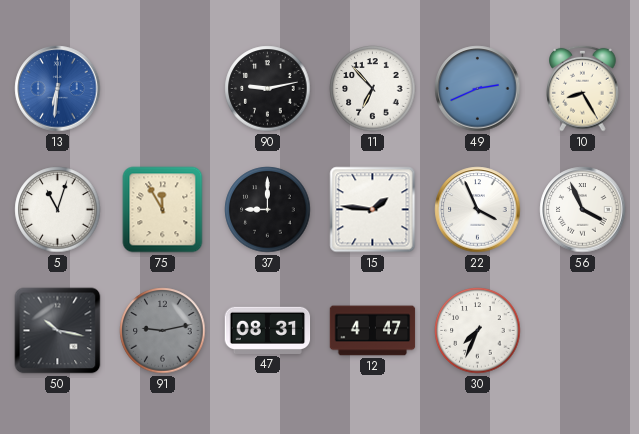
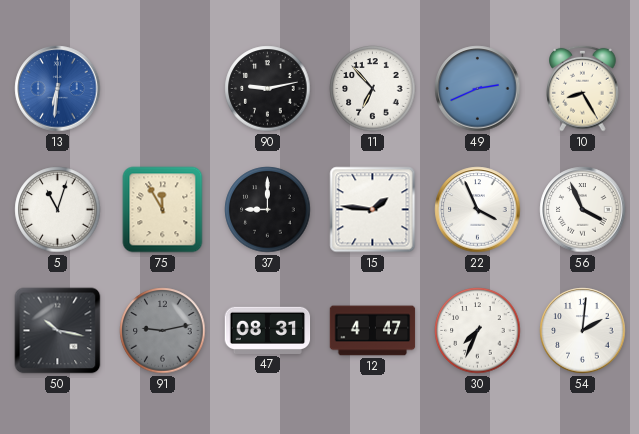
54: none -> 2:01
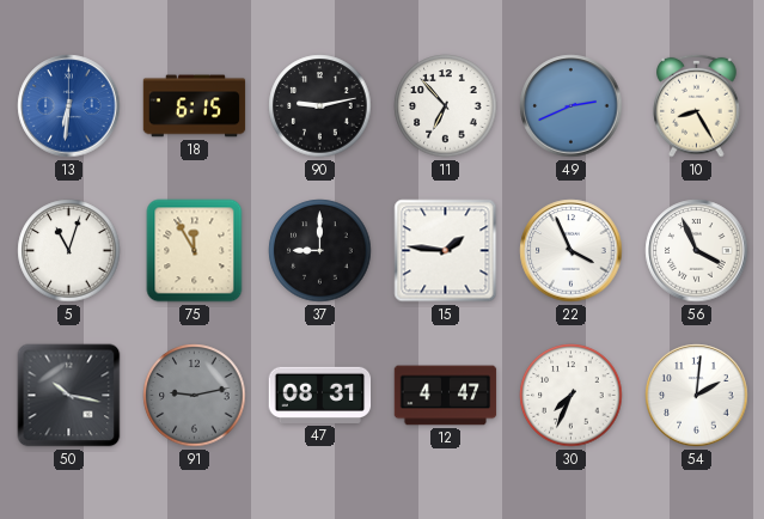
18: none -> 6:15
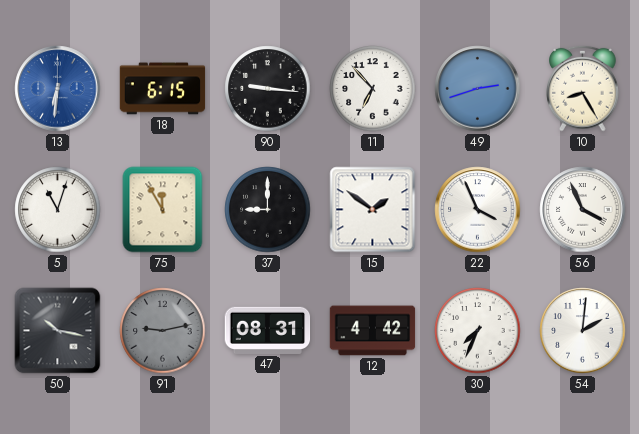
90: 9:13 -> 9:16
49: 2:41 -> 2:42
15: 1:46 -> 1:51
12: 4:47 -> 4:42
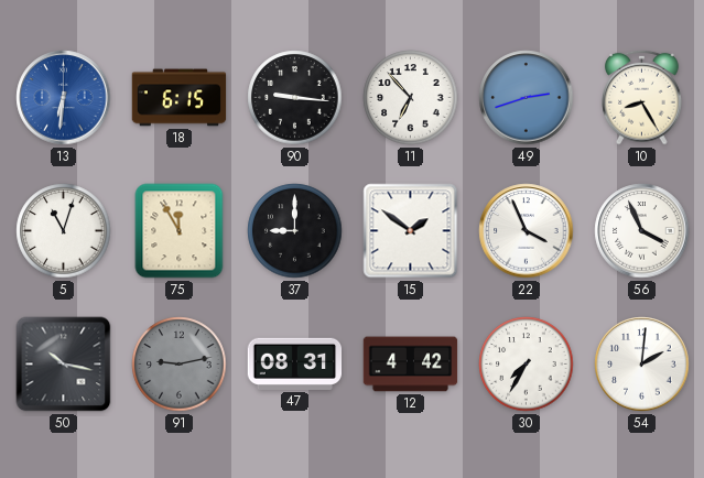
30: 7:34 -> 7:35
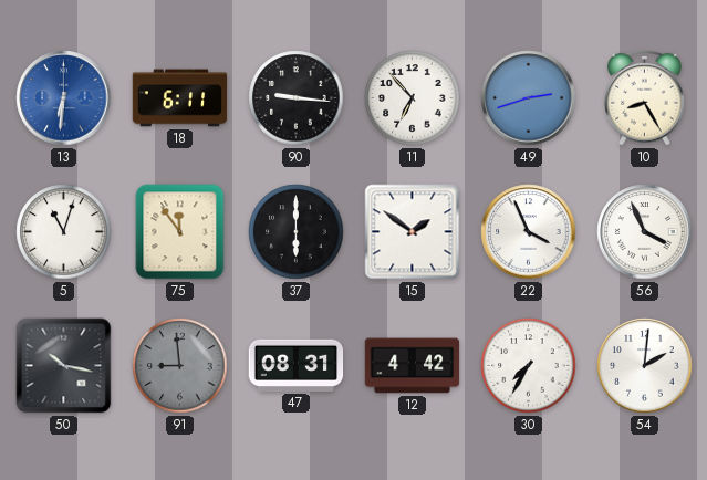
18: 6:15 -> 6:11
75: 11:55 -> 11:54
37: 9:00 -> 6:00
91: 9:13 -> 8:59
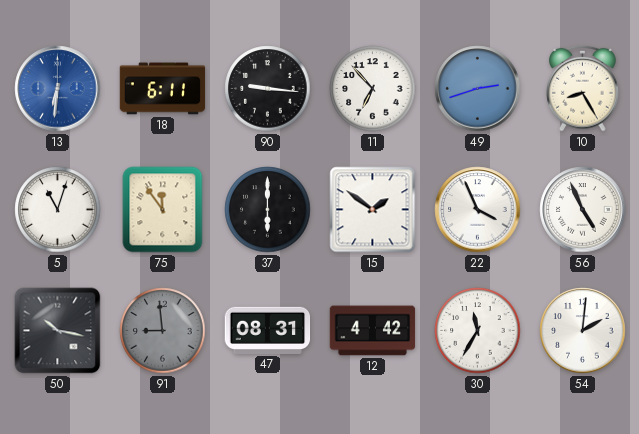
56: 3:56 -> 4:56
30: 7:35 -> 11:35
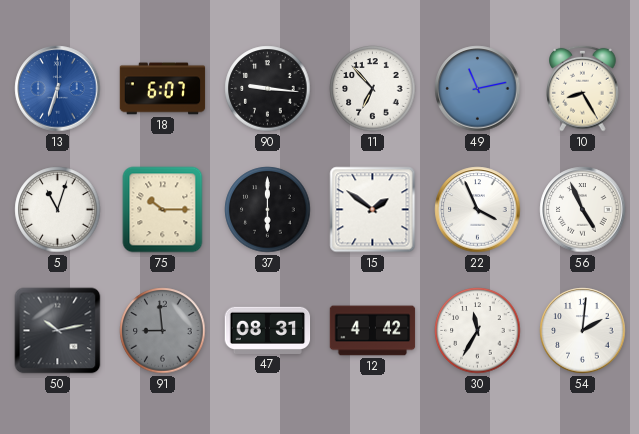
13: 6:31 -> 6:33
18: 6:11 -> 6:07
49: 2:42 -> 11:13
75: 11:54 -> 10:15
50: 10:17 -> 10:13
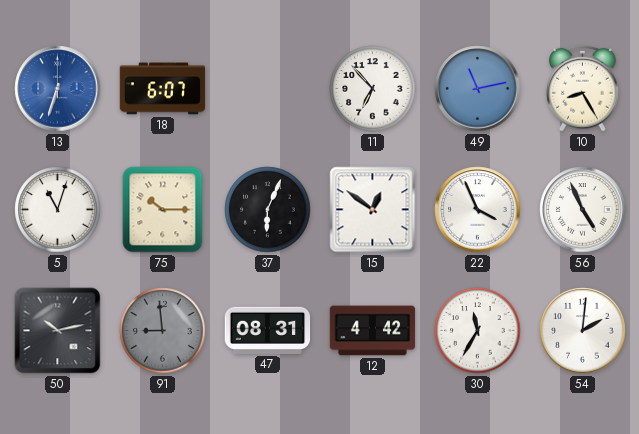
90: 9:16 -> none
37: 6:00 -> 6:04
15: 1:51 -> 12:51
